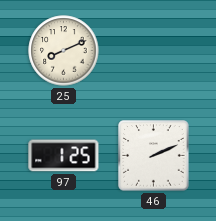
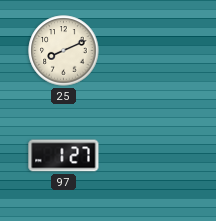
97: 1:25 -> 1:27
46: 2:11 -> none
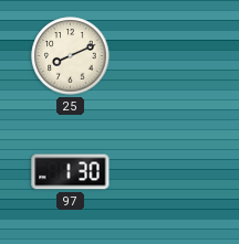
97: 1:27 -> 1:30
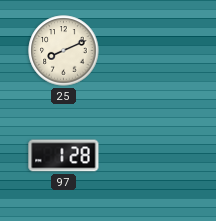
97: 1:30 -> 1:28
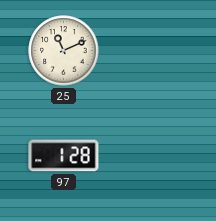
25: 8:11 -> 11:11
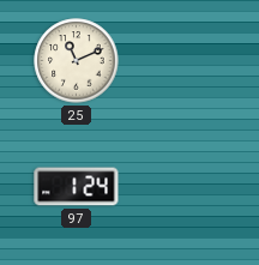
97: 1:28 -> 1:24
